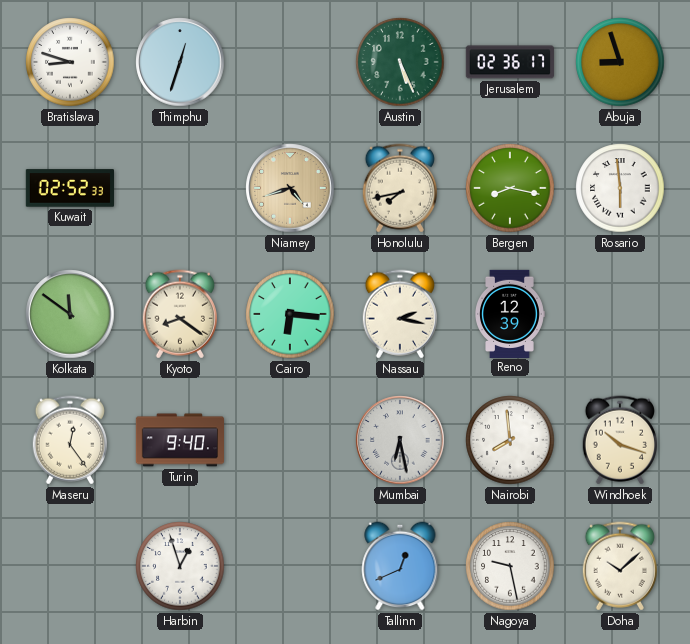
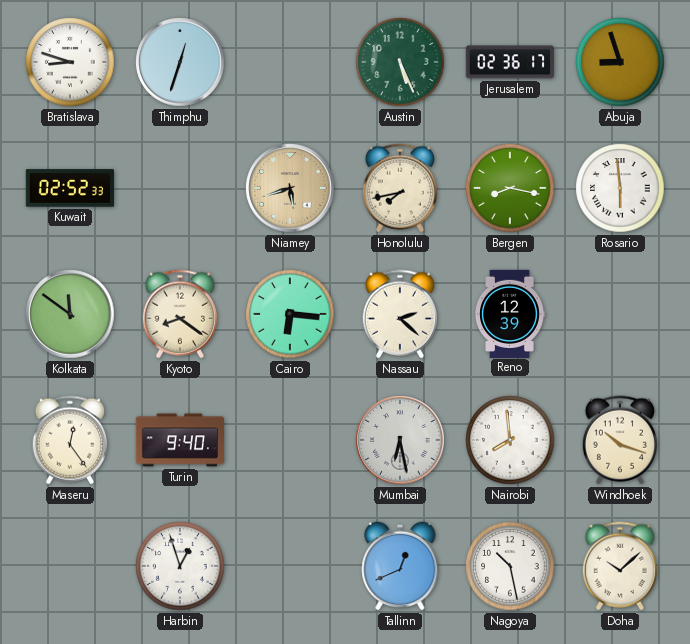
Niamey: 4:42 -> 5:42
Nassau: 2:17 -> 2:22
Nagoya: 9:28 -> 10:28
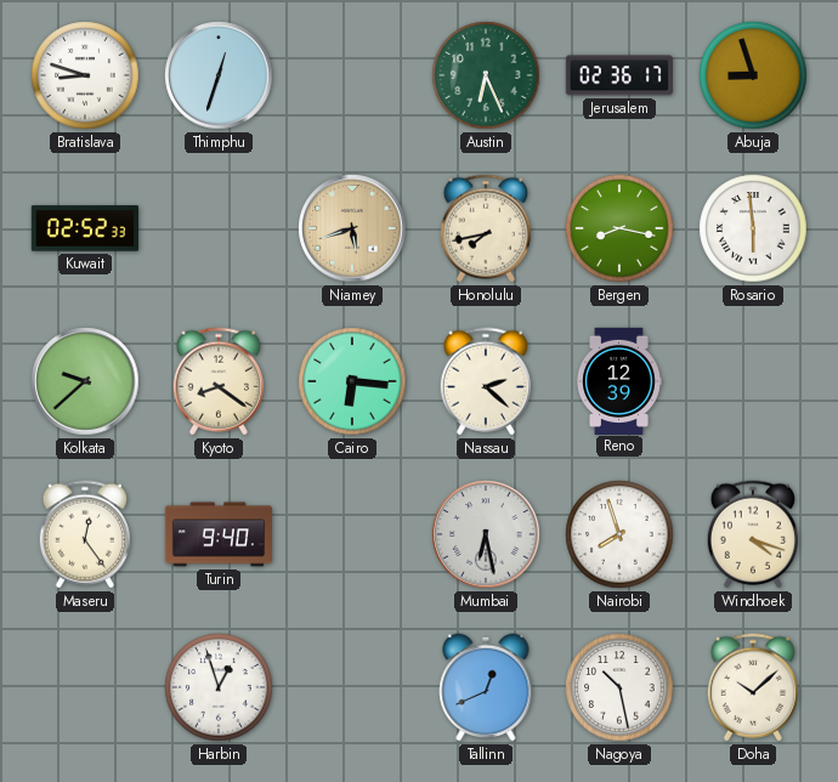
Austin: 5:26 -> 6:26
Kolkata: 11:51 -> 9:38
Nairobi: 7:59 -> 7:57
Windhoek: 10:18 -> 4:18
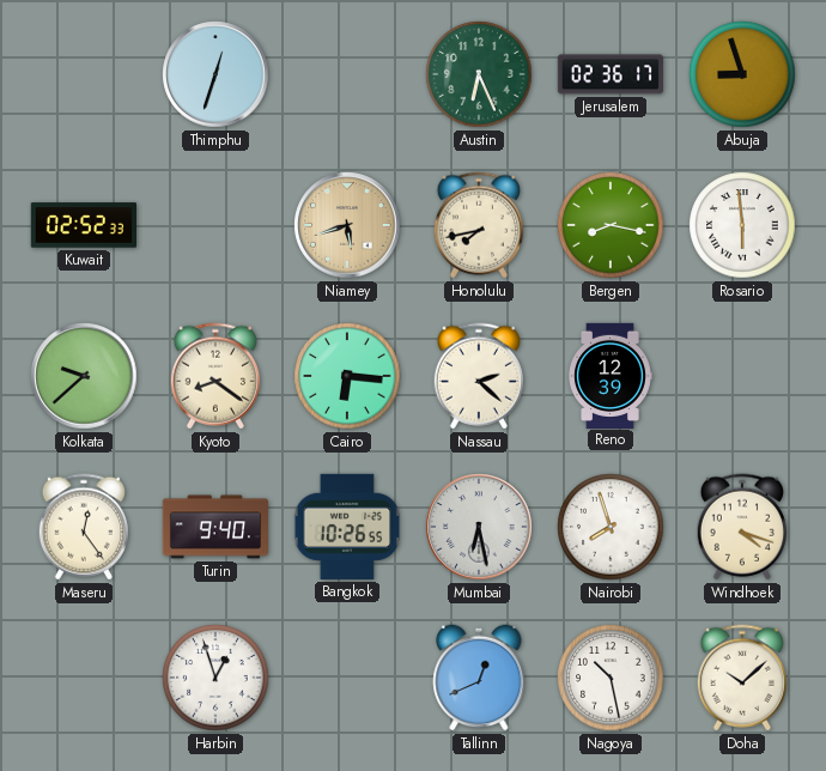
Bratislava: 8:48 -> none
Bangkok: none -> 10:26
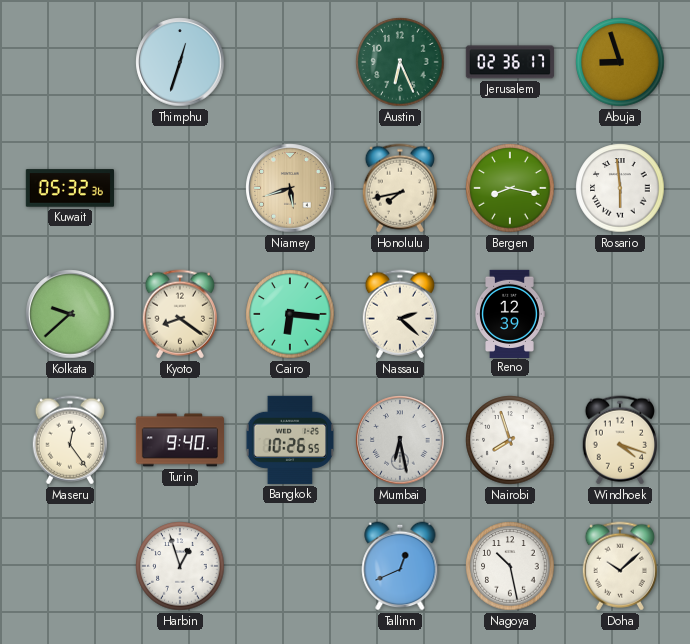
Kuwait: 02:52 -> 05:32
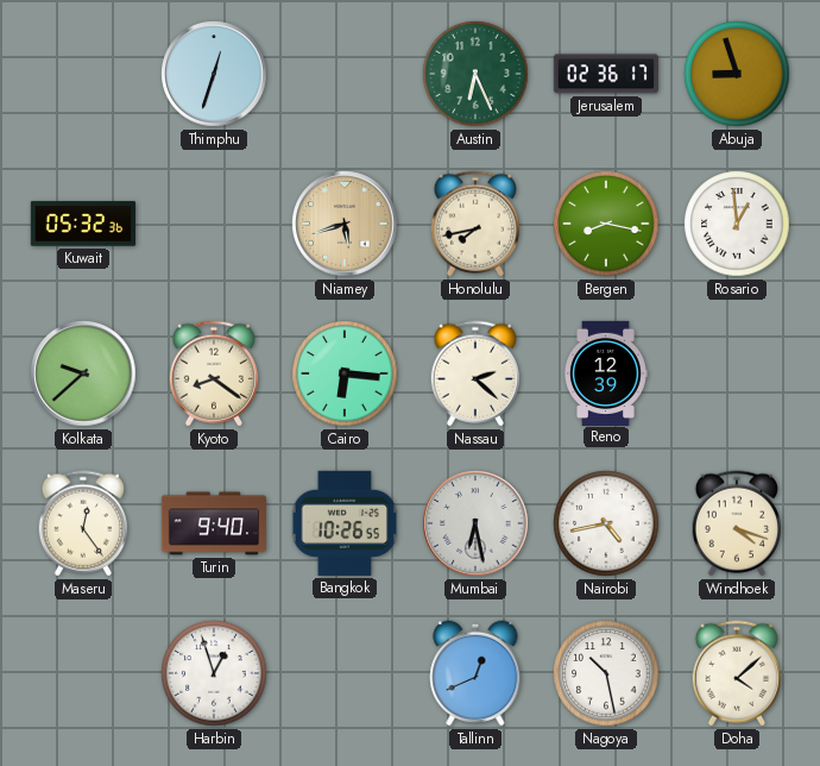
Rosario: 5:59 -> 12:59
Nairobi: 7:57 -> 4:43
Doha: 10:08 -> 4:08
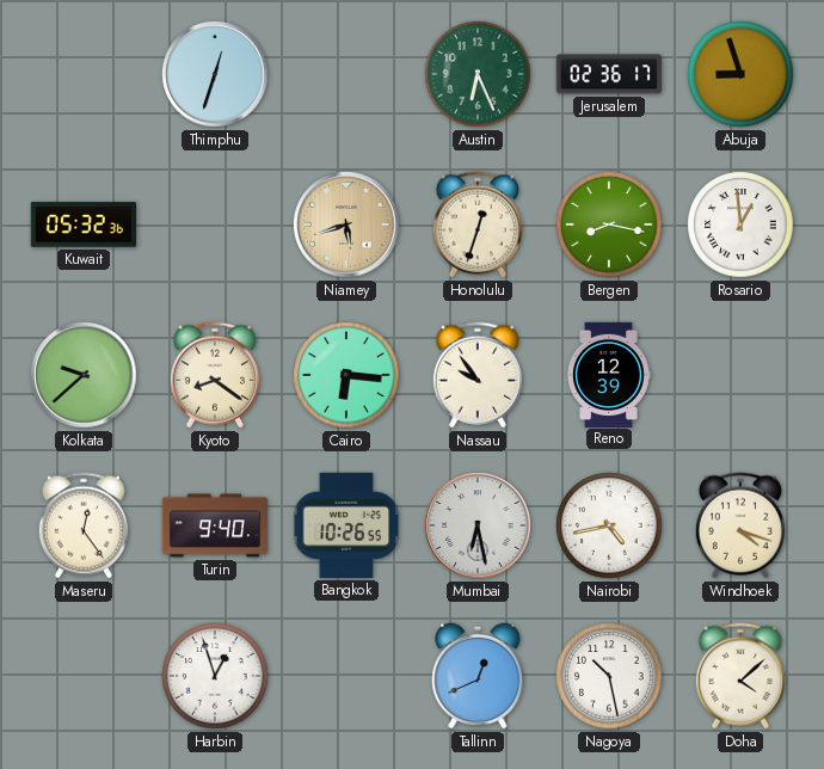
Honolulu: 7:43 -> 12:33
Nassau: 2:22 -> 9:54
